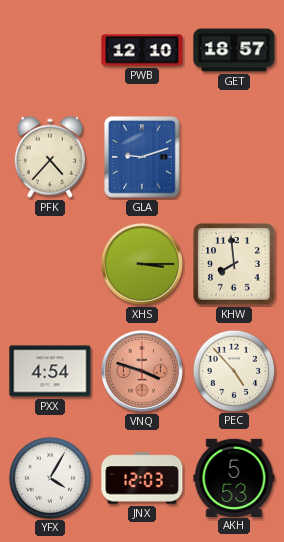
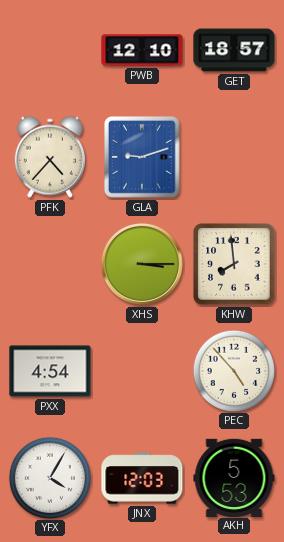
VNQ: 3:48 -> none
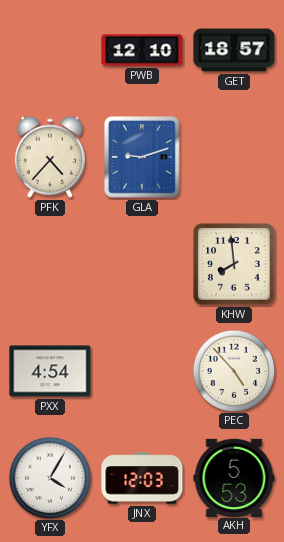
XHS: 3:15 -> none
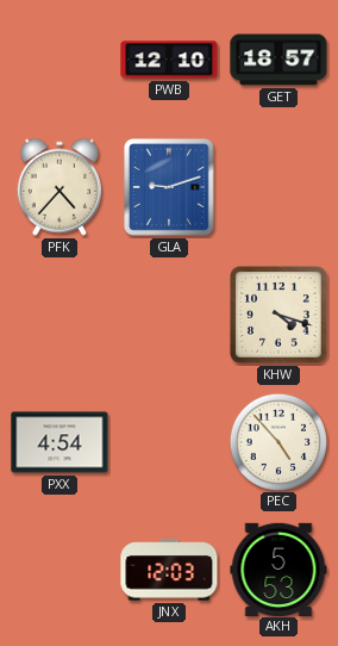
KHW: 7:59 -> 4:18
YFX: 4:05 -> none
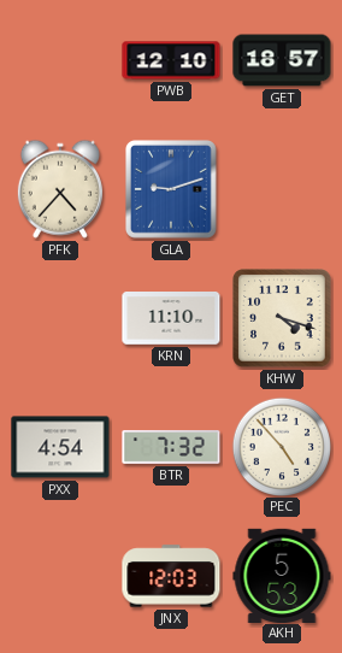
KRN: none -> 11:10
BTR: none -> 7:32
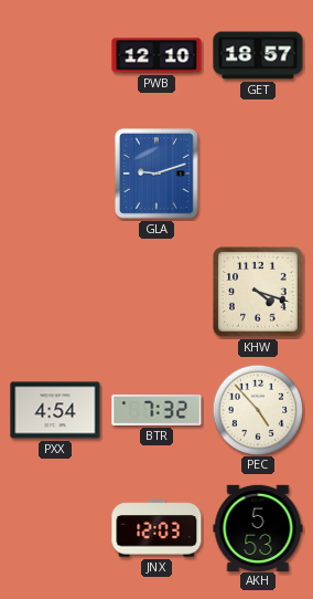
PFK: 4:37 -> none
KRN: 11:10 -> none
